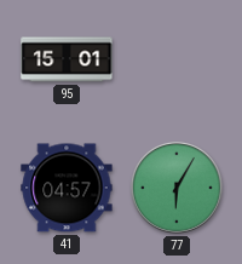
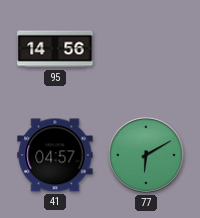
95: 15:01 -> 14:56
77: 6:05 -> 6:10
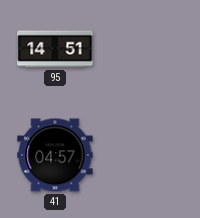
95: 14:56 -> 14:51
77: 6:10 -> none
